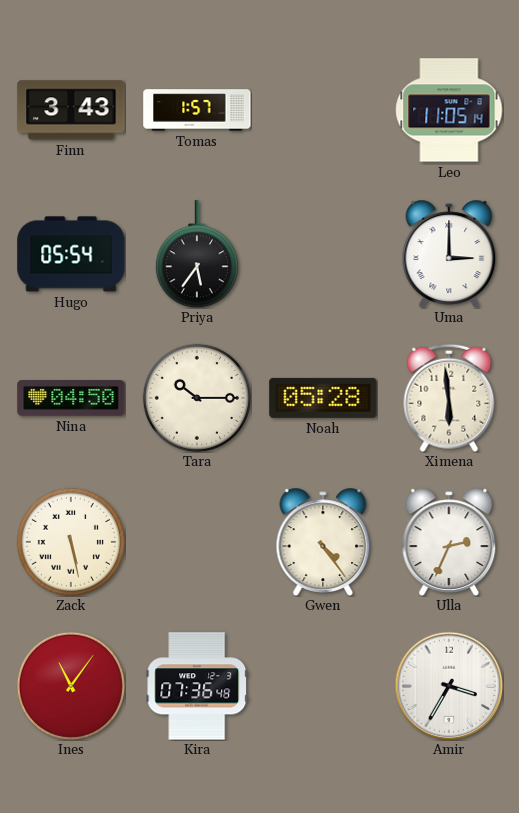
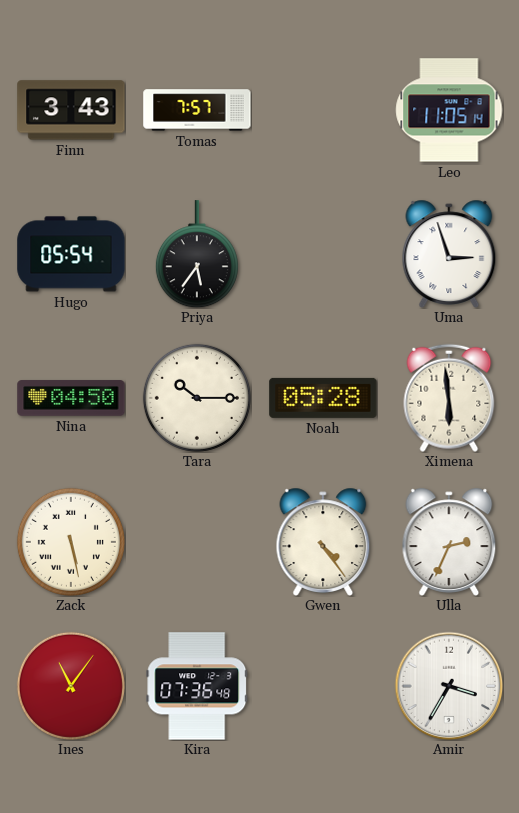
Tomas: 1:57 -> 7:57
Uma: 3:00 -> 2:57
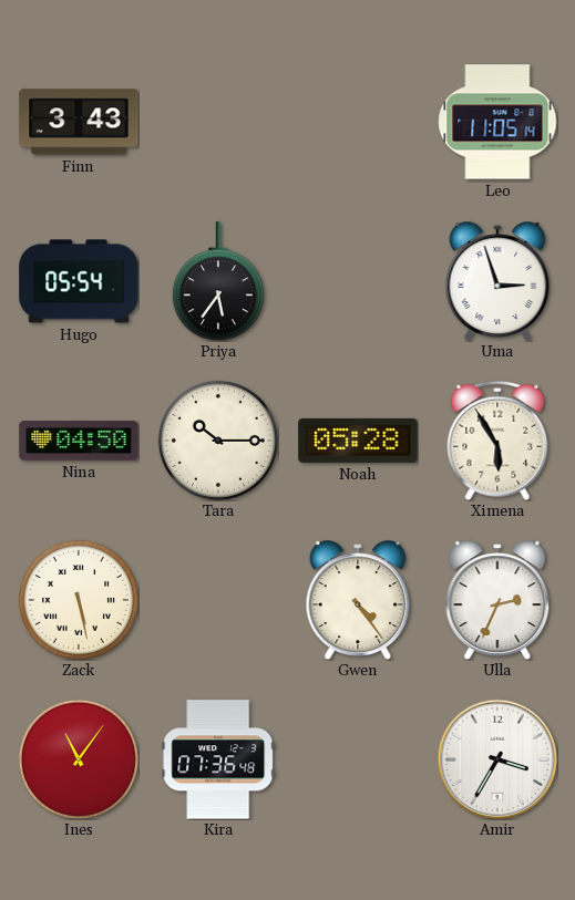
Tomas: 7:57 -> none
Ximena: 5:59 -> 5:55
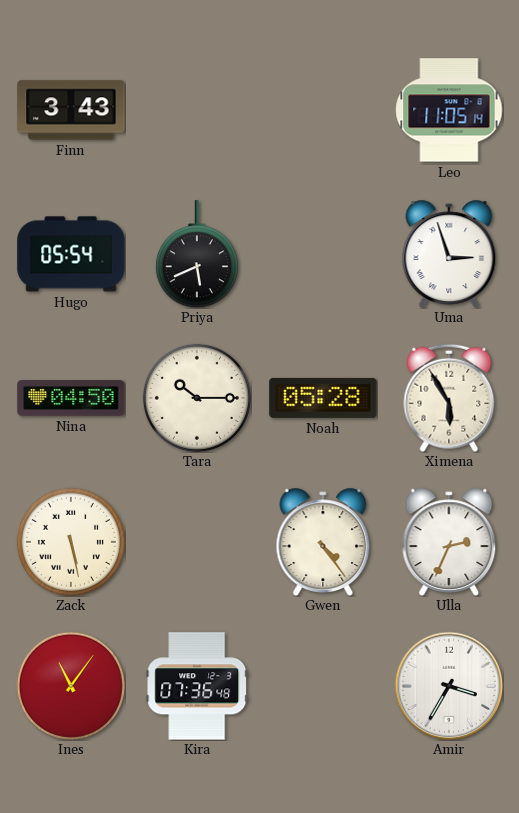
Priya: 5:36 -> 5:41
